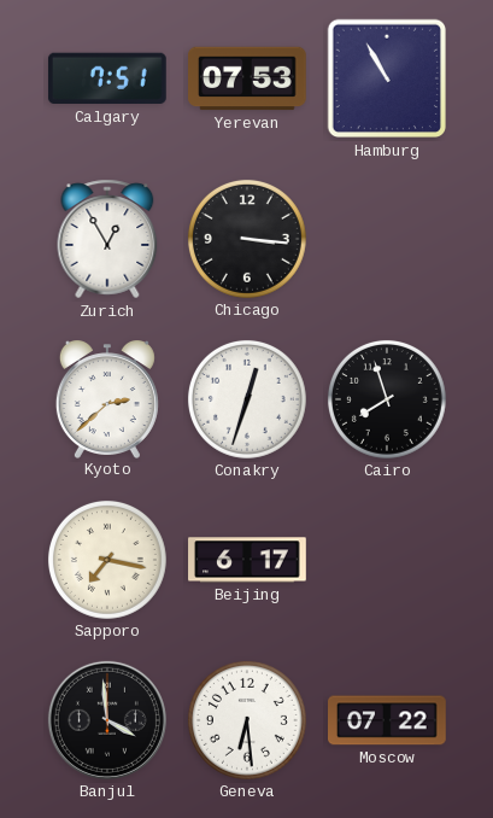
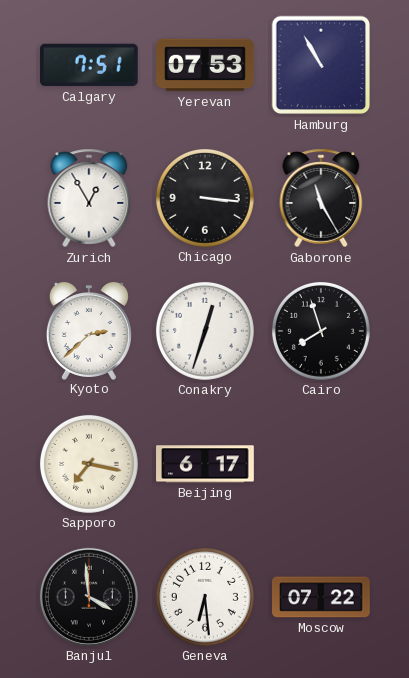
Gaborone: none -> 11:25
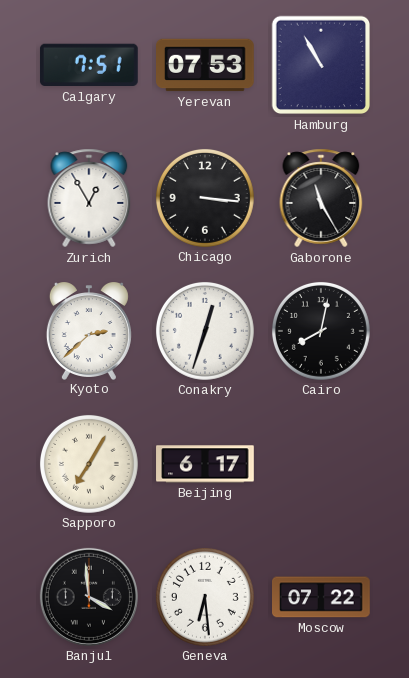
Cairo: 7:57 -> 8:02
Sapporo: 7:17 -> 7:05
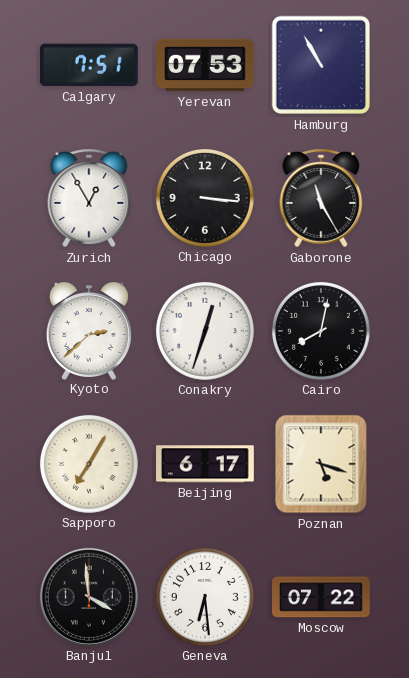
Poznan: none -> 5:18
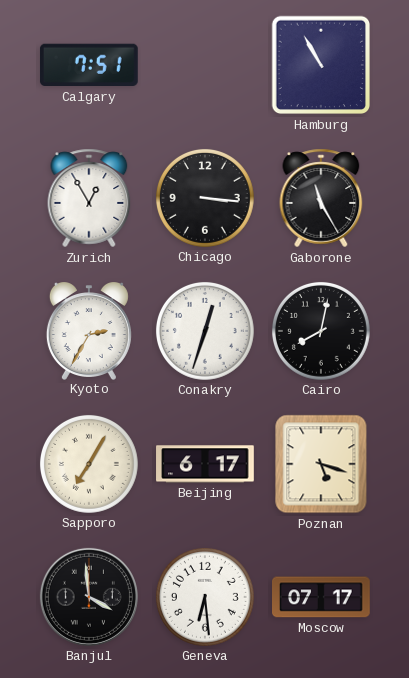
Yerevan: 07:53 -> none
Kyoto: 2:38 -> 2:35
Moscow: 07:22 -> 07:17
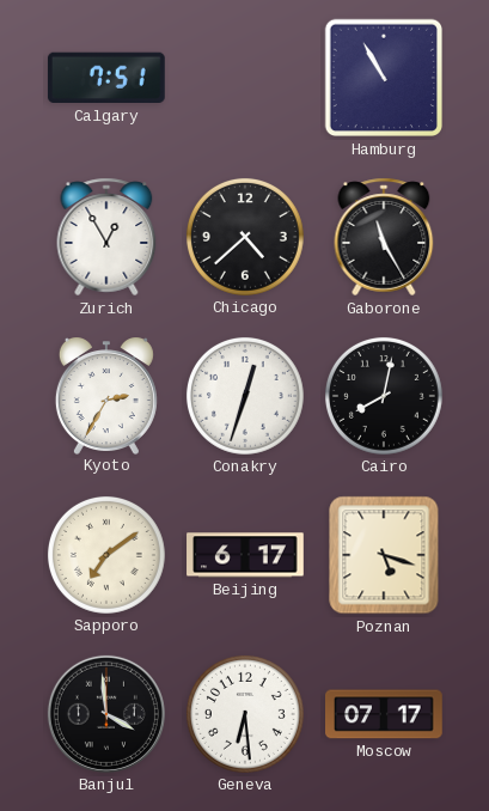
Chicago: 3:16 -> 4:38
Sapporo: 7:05 -> 7:09
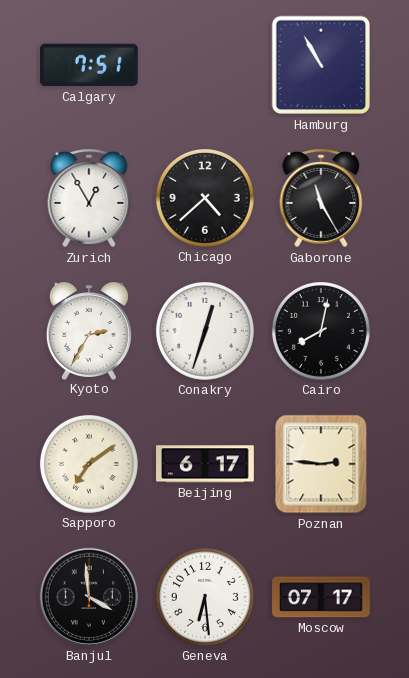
Poznan: 5:18 -> 2:46
